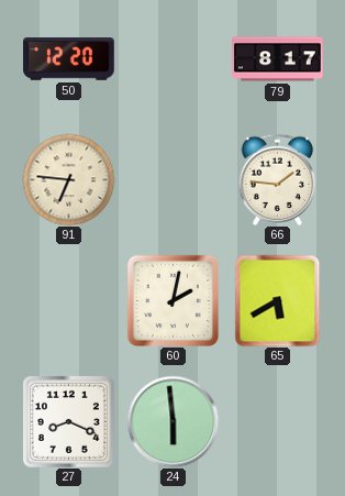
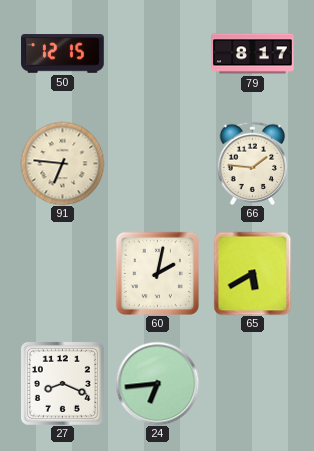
50: 12:20 -> 12:15
24: 5:59 -> 6:44
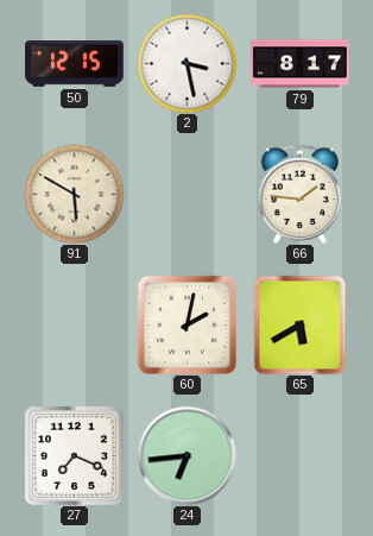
2: none -> 3:28
91: 6:46 -> 5:50
27: 8:19 -> 7:19
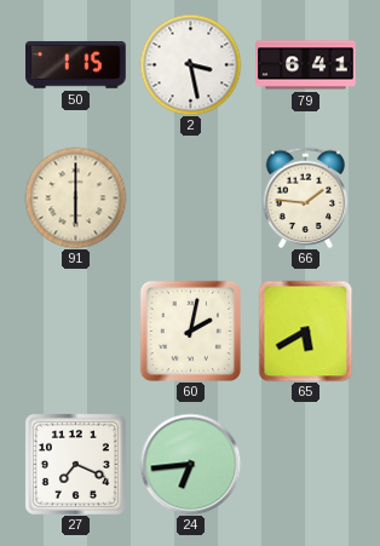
50: 12:15 -> 1:15
79: 8:17 -> 6:41
91: 5:50 -> 6:00
